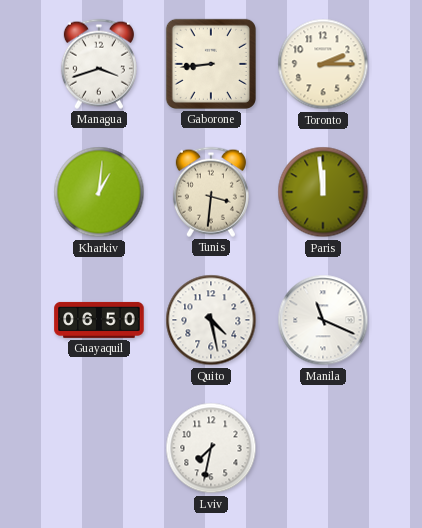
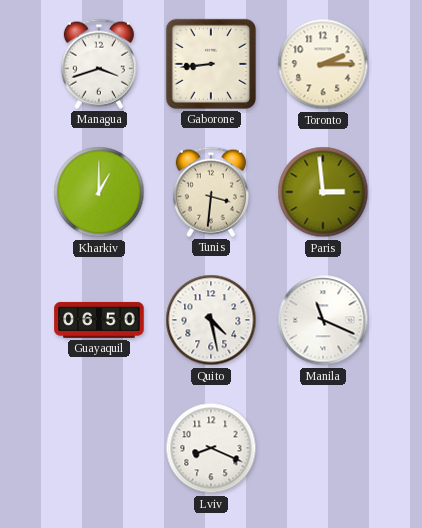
Kharkiv: 1:01 -> 1:00
Paris: 11:59 -> 2:59
Lviv: 7:32 -> 8:19
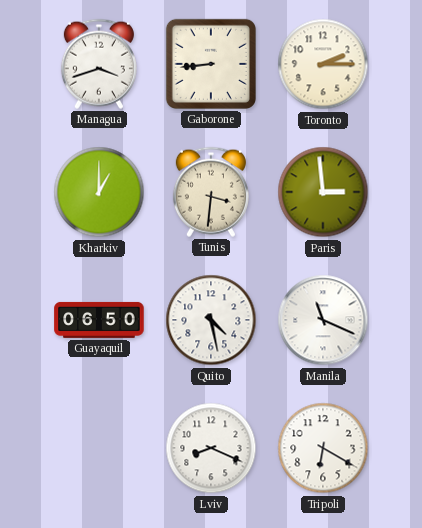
Tripoli: none -> 6:20
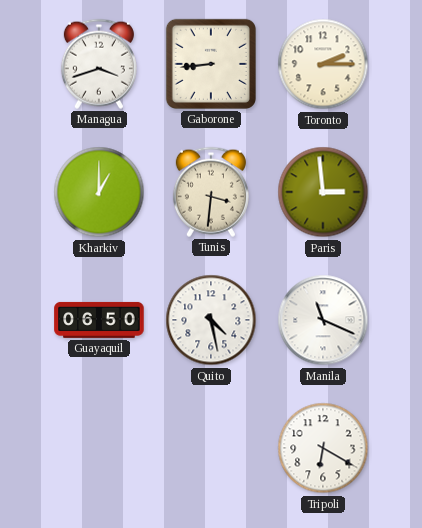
Lviv: 8:19 -> none
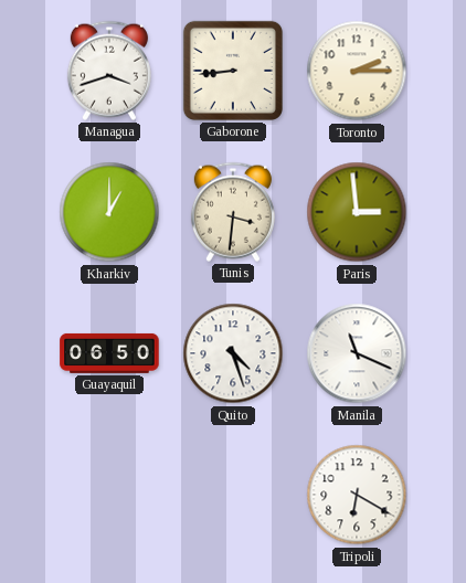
Quito: 4:28 -> 4:27
